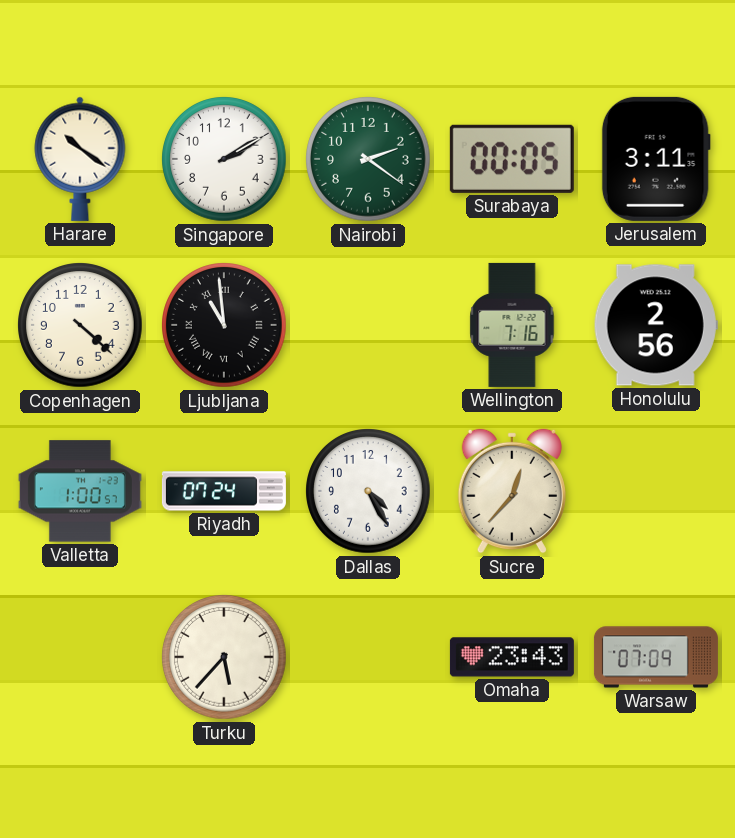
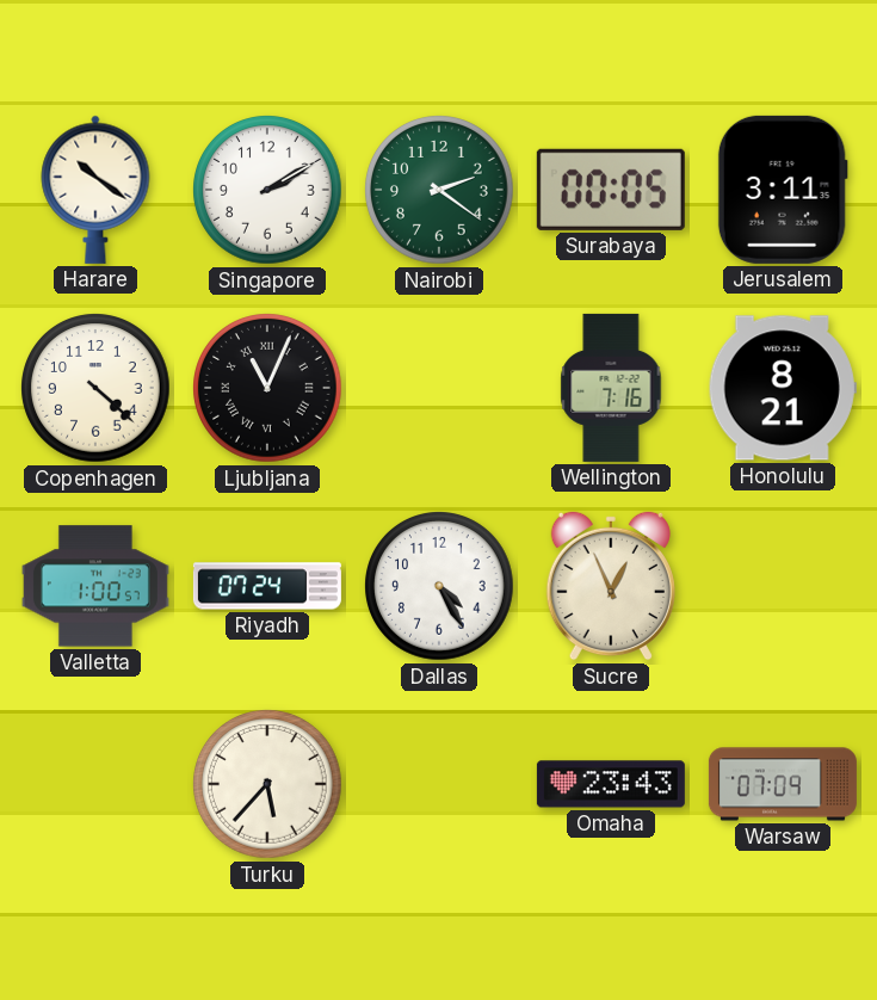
Ljubljana: 10:59 -> 11:04
Honolulu: 2:56 -> 8:21
Sucre: 12:37 -> 12:56
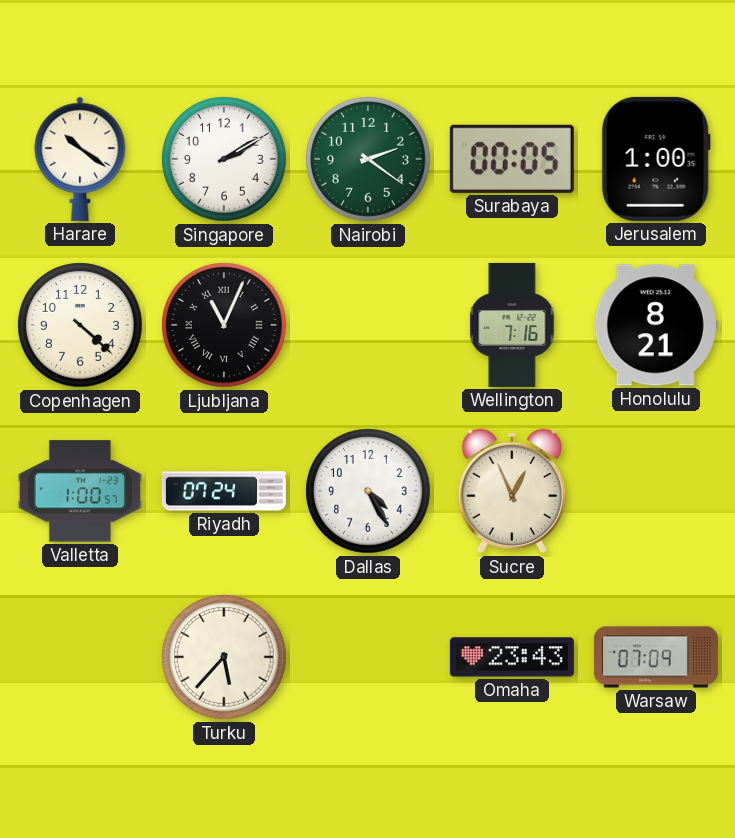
Jerusalem: 3:11 -> 1:00
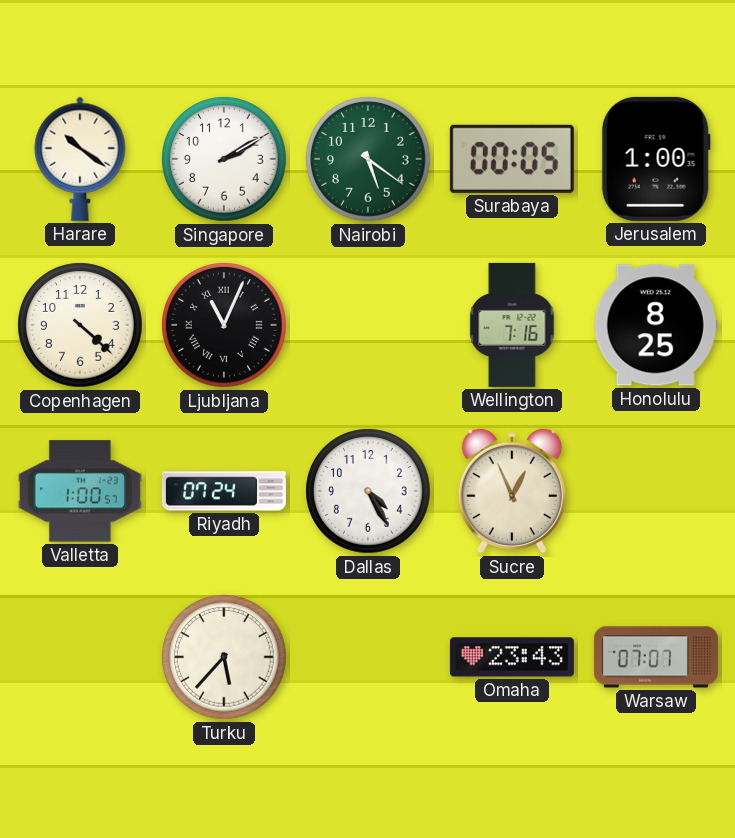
Nairobi: 2:21 -> 5:21
Honolulu: 8:21 -> 8:25
Warsaw: 07:09 -> 07:07
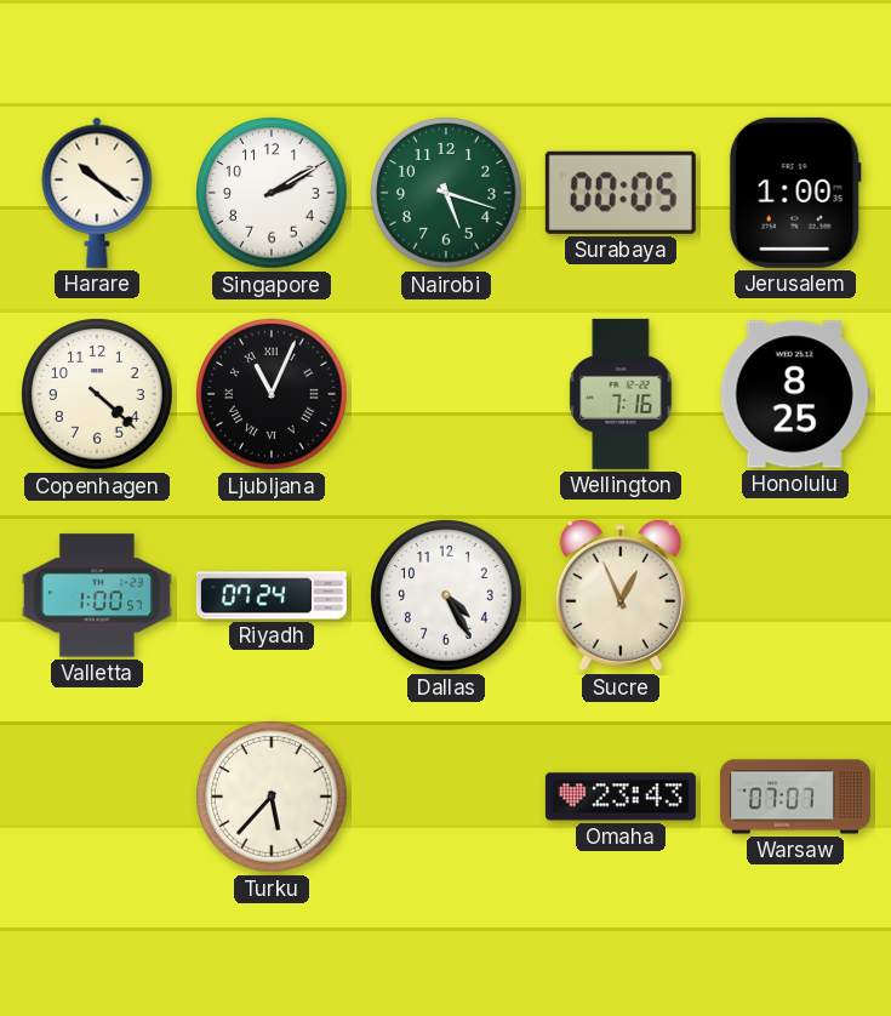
Nairobi: 5:21 -> 5:18
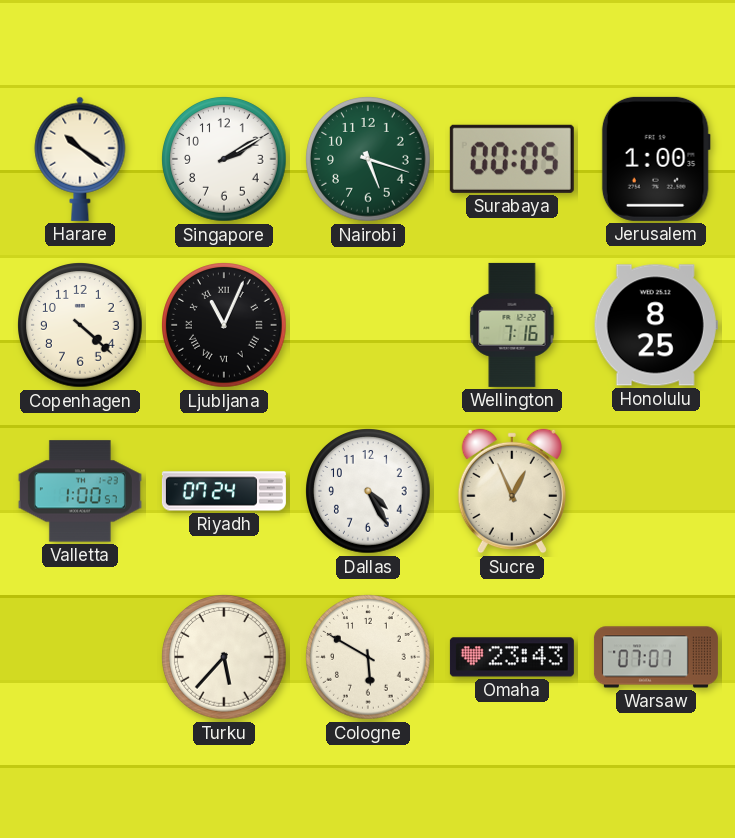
Cologne: none -> 5:50
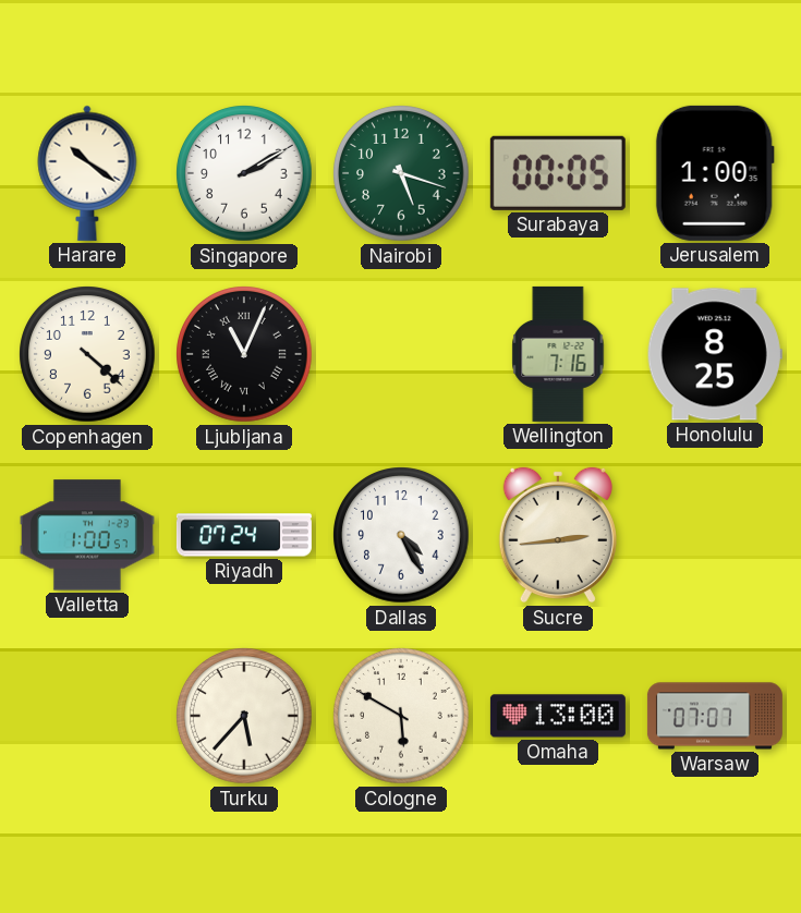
Sucre: 12:56 -> 2:44
Omaha: 23:43 -> 13:00
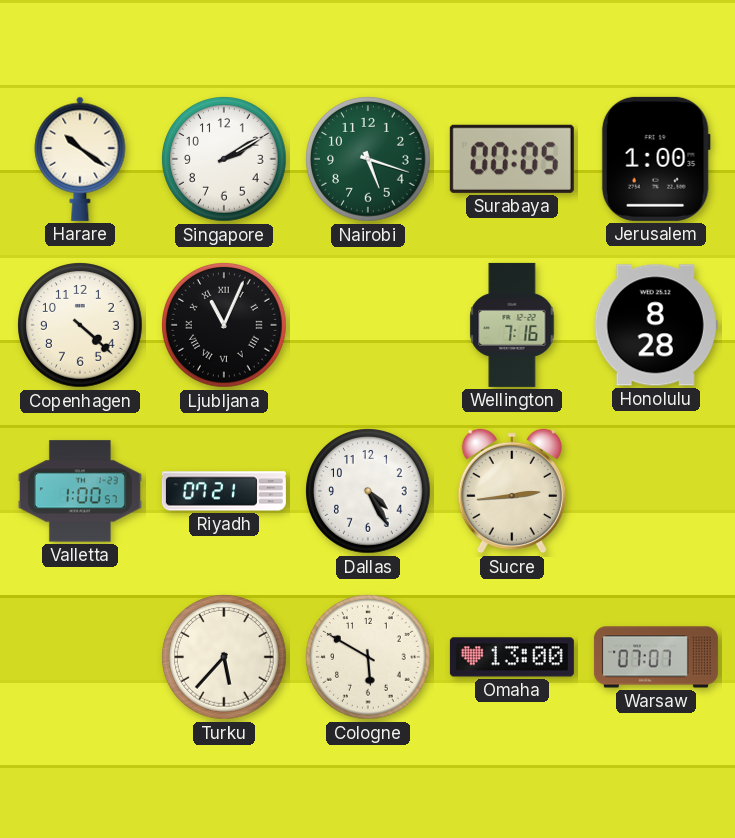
Honolulu: 8:25 -> 8:28
Riyadh: 07:24 -> 07:21
